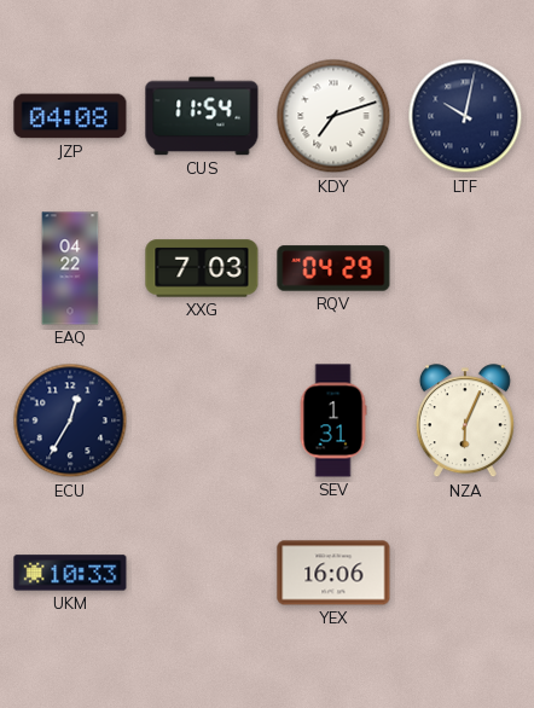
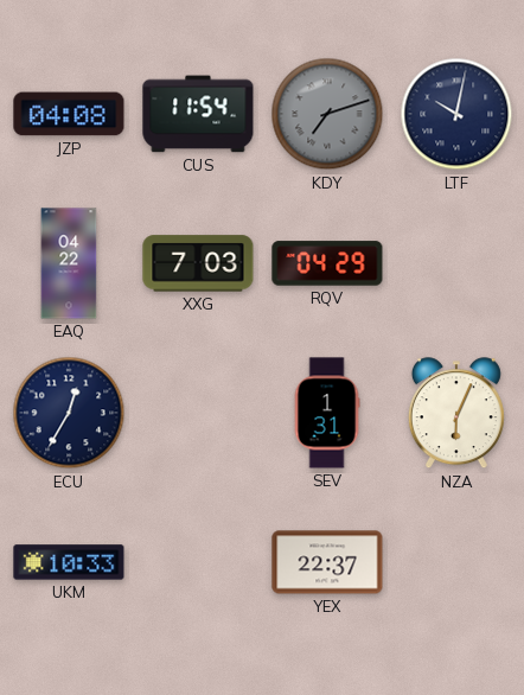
KDY dial: white -> grey
YEX: 16:06 -> 22:37
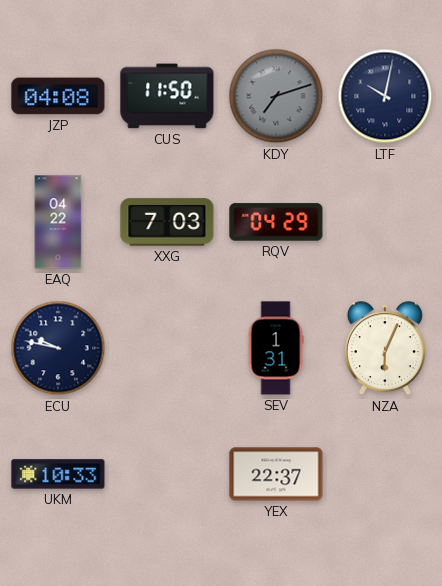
CUS: 11:54 -> 11:50
ECU: 12:35 -> 9:47
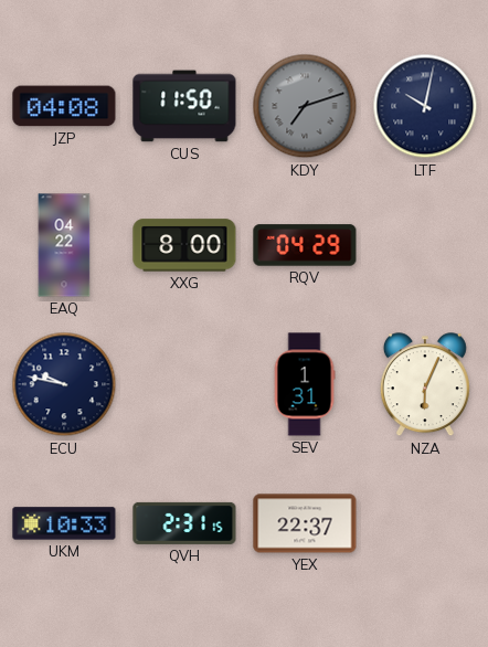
XXG: 7:03 -> 8:00
QVH: none -> 2:31
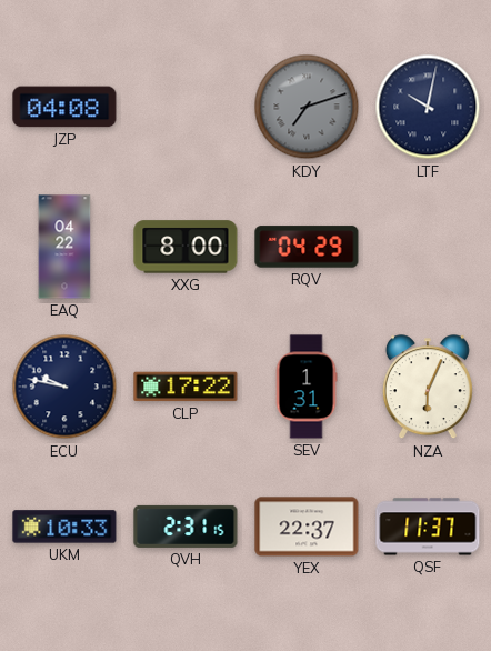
CUS: 11:50 -> none
CLP: none -> 17:22
QSF: none -> 11:37
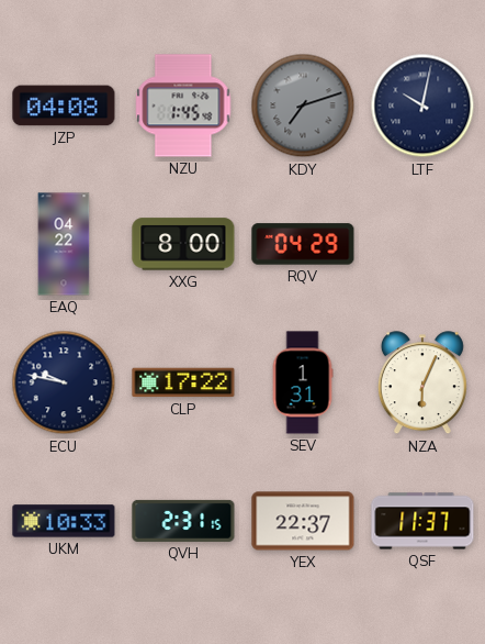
NZU: none -> 1:45
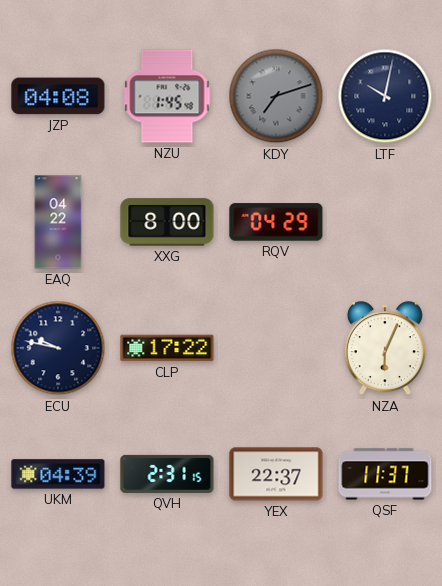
SEV: 1:31 -> none
UKM: 10:33 -> 04:39
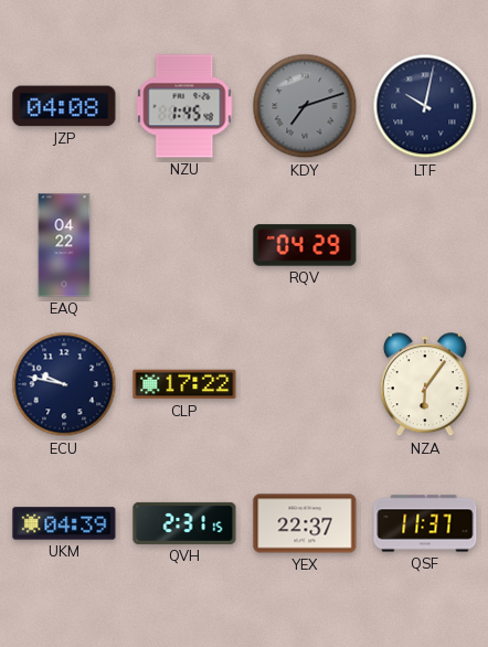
XXG: 8:00 -> none
NZA: 6:04 -> 6:06
